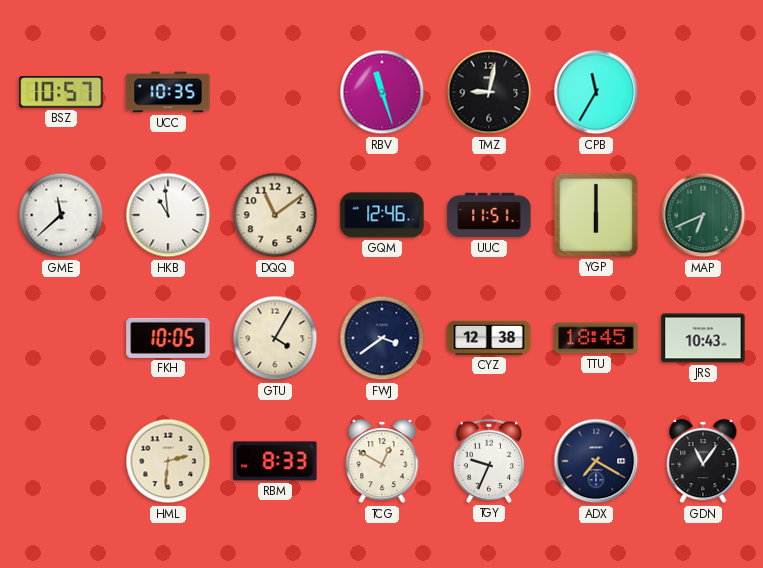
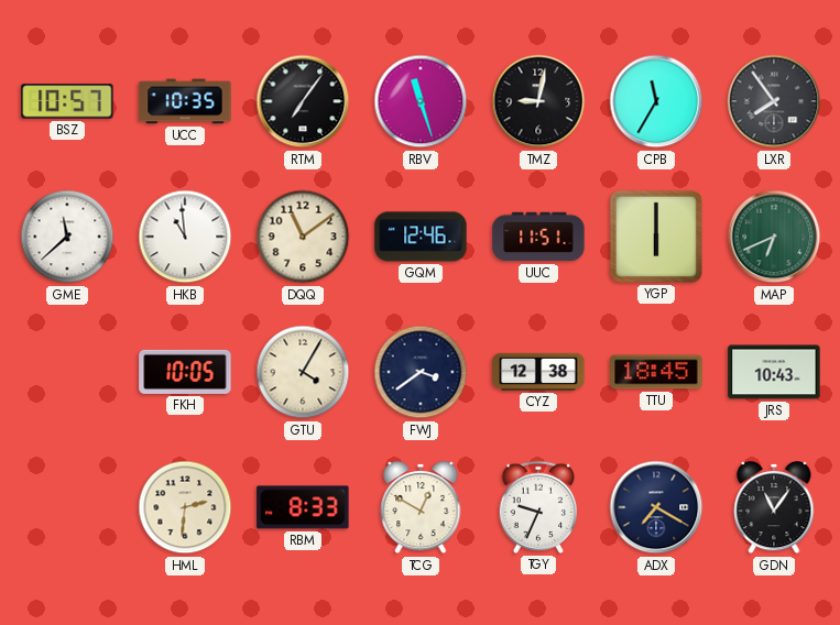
RTM: none -> 7:06
LXR: none -> 7:54
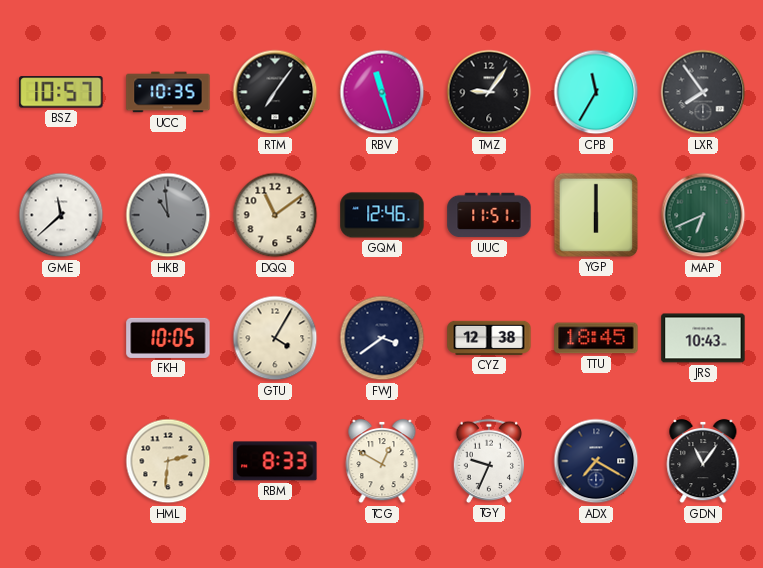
TMZ: 9:02 -> 9:06
HKB dial: white -> grey
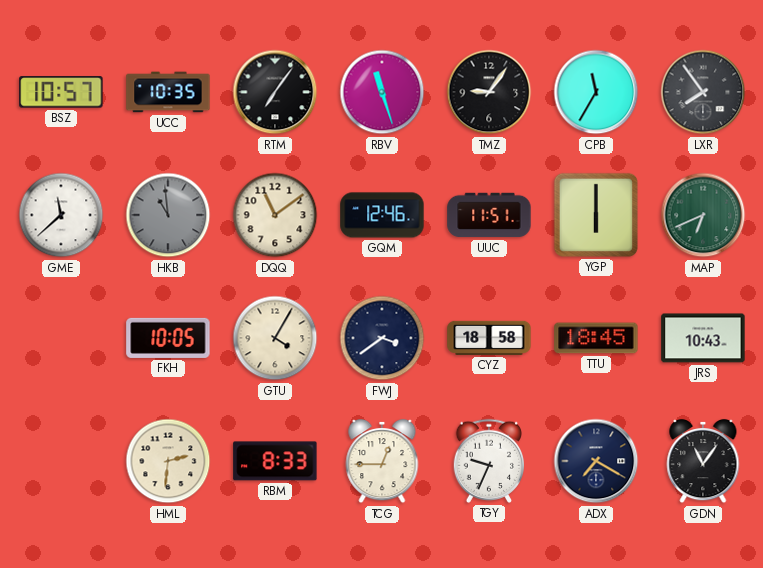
CYZ: 12:38 -> 18:58
TCG: 12:50 -> 12:45
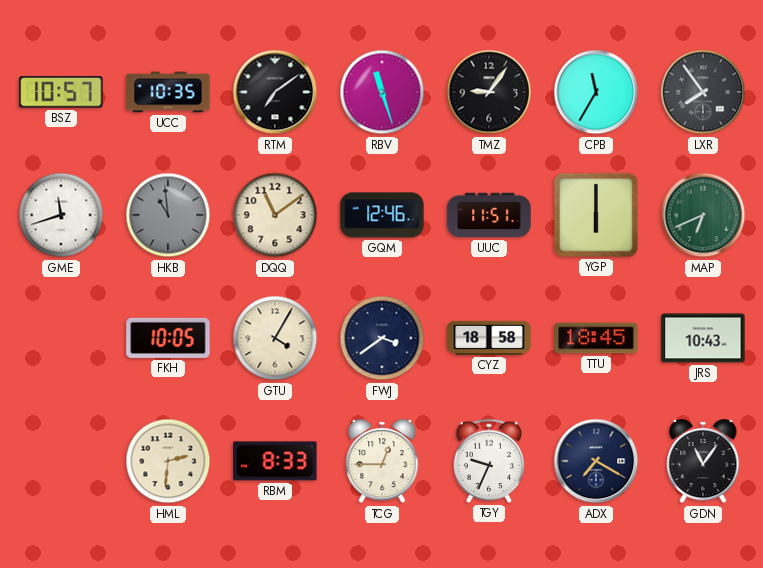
RTM: 7:06 -> 7:09
GME: 11:38 -> 11:42
